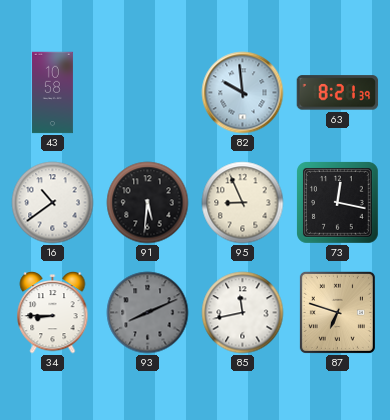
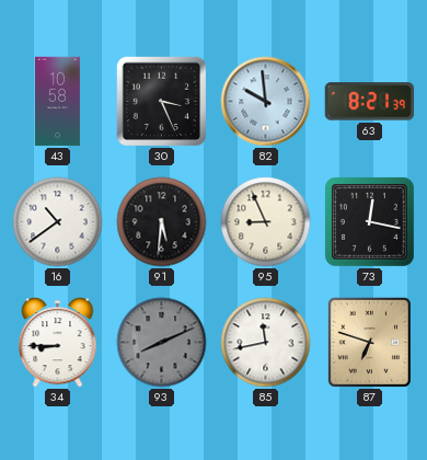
30: none -> 3:26
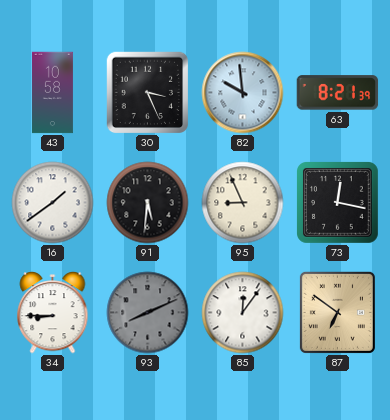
16: 10:39 -> 1:39
85: 11:43 -> 12:06
87: 6:48 -> 6:51
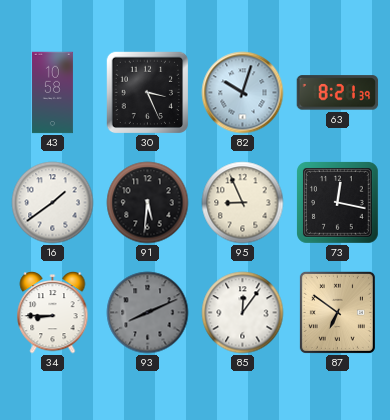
82: 9:59 -> 10:03
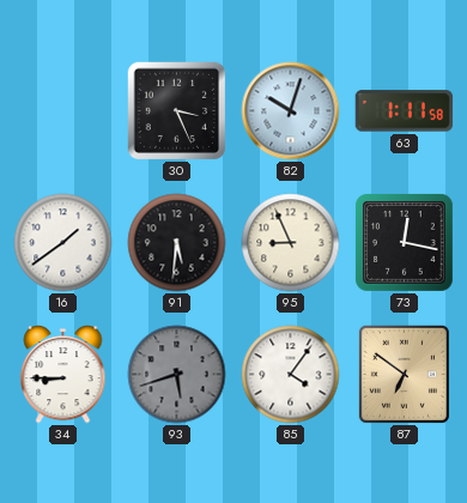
43: 10:58 -> none
63: 8:21 -> 1:11
93: 8:11 -> 5:42
85: 12:06 -> 4:06
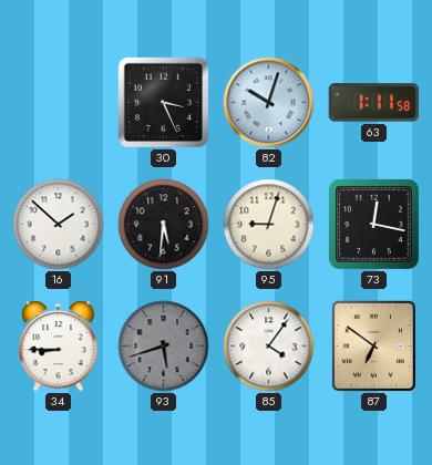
16: 1:39 -> 1:52
95: 8:56 -> 9:03
